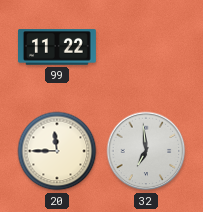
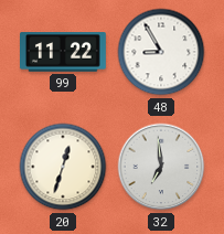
48: none -> 8:55
20: 11:45 -> 12:33
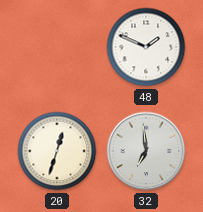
99: 11:22 -> none
48: 8:55 -> 1:49
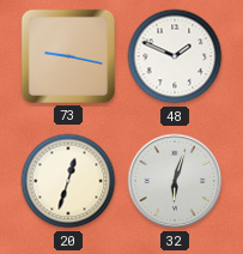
73: none -> 9:17
32: 6:59 -> 6:03
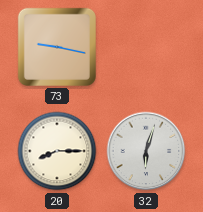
48: 1:49 -> none
20: 12:33 -> 8:15
